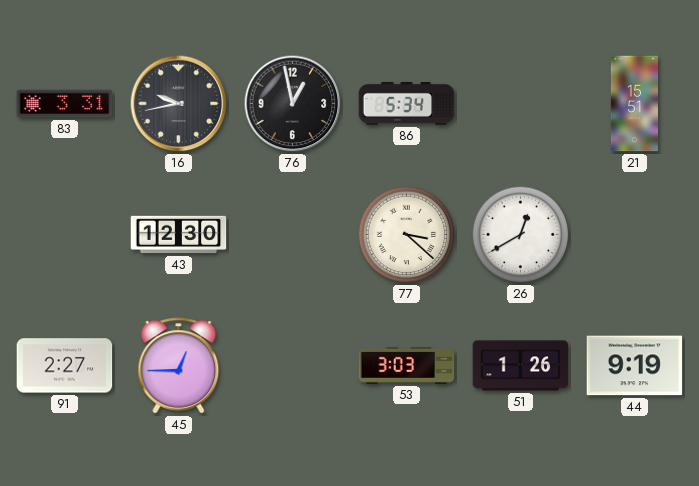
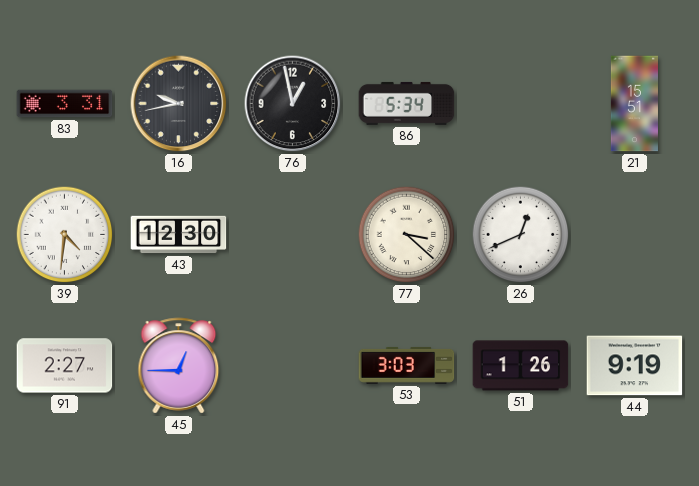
39: none -> 4:31
26: 12:40 -> 12:41
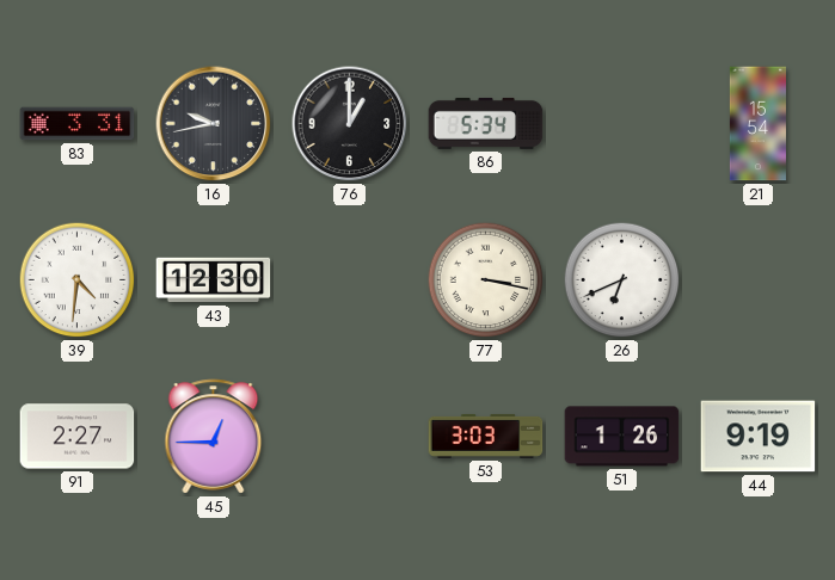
76: 12:58 -> 1:00
21: 15:51 -> 15:54
77: 3:22 -> 3:17
26: 12:41 -> 6:41
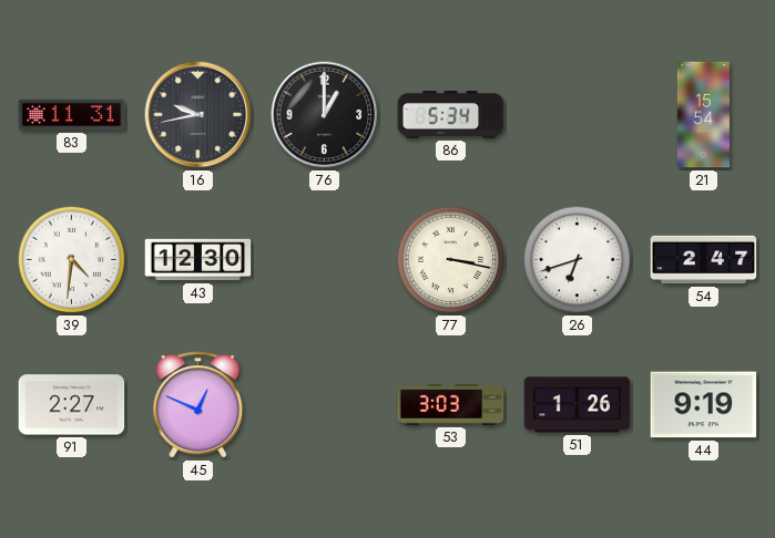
83: 3:31 -> 11:31
26: 6:41 -> 6:42
54: none -> 2:47
45: 12:45 -> 12:49
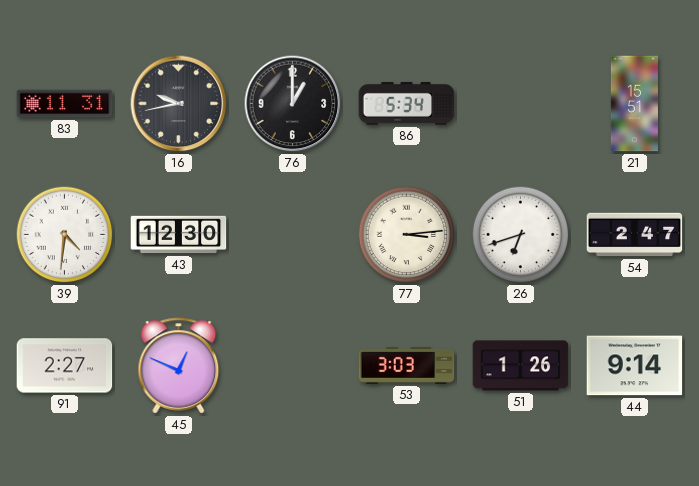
21: 15:54 -> 15:51
77: 3:17 -> 3:14
44: 9:19 -> 9:14
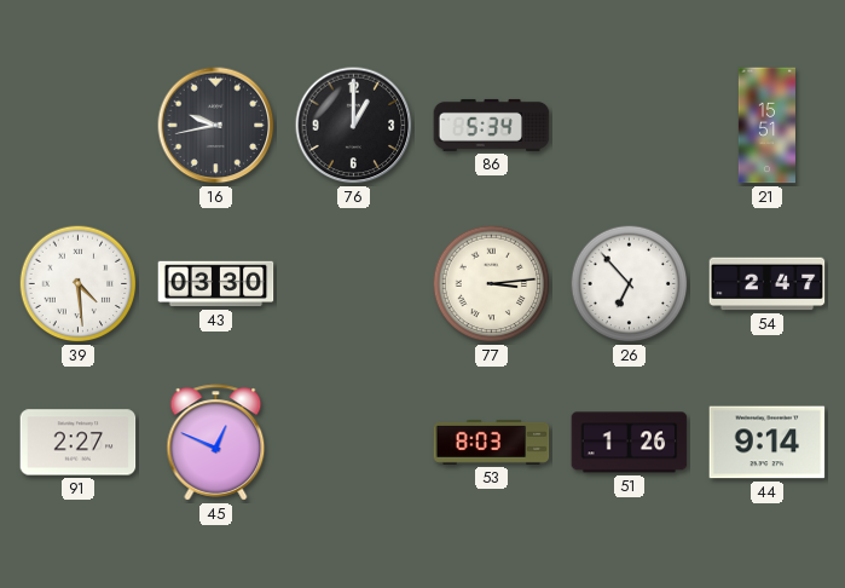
83: 11:31 -> none
39: 4:31 -> 4:29
43: 12:30 -> 03:30
26: 6:42 -> 6:53
53: 3:03 -> 8:03
